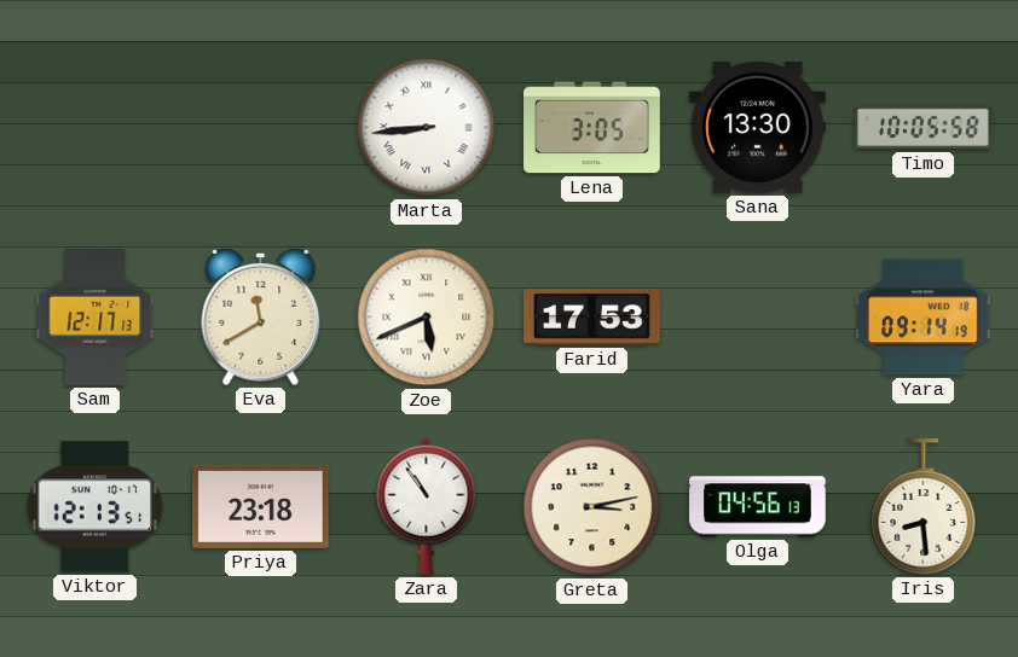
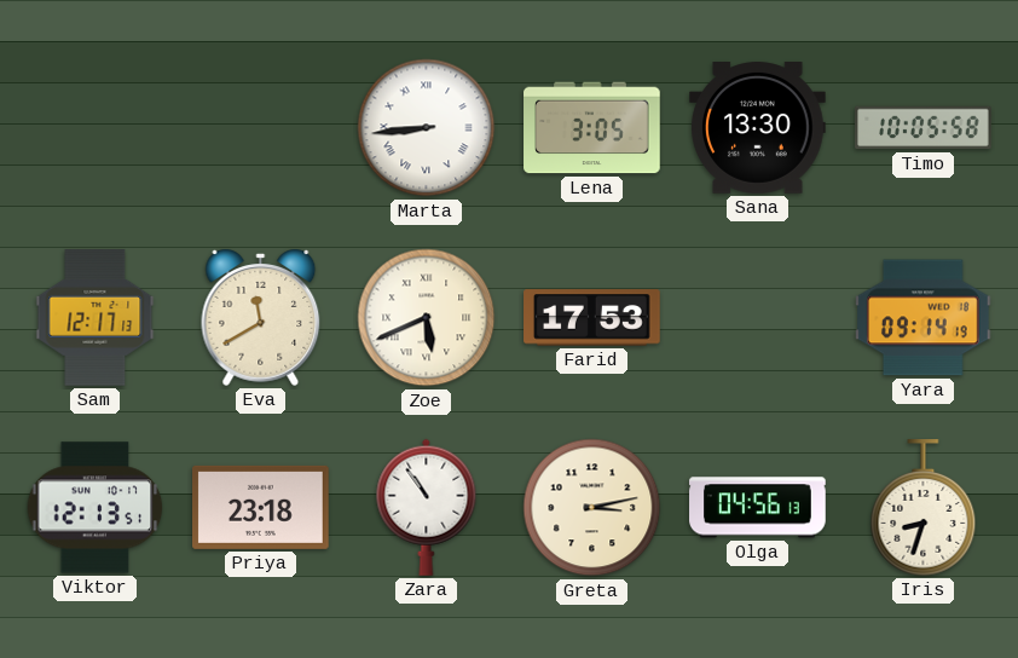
Iris: 8:29 -> 8:33
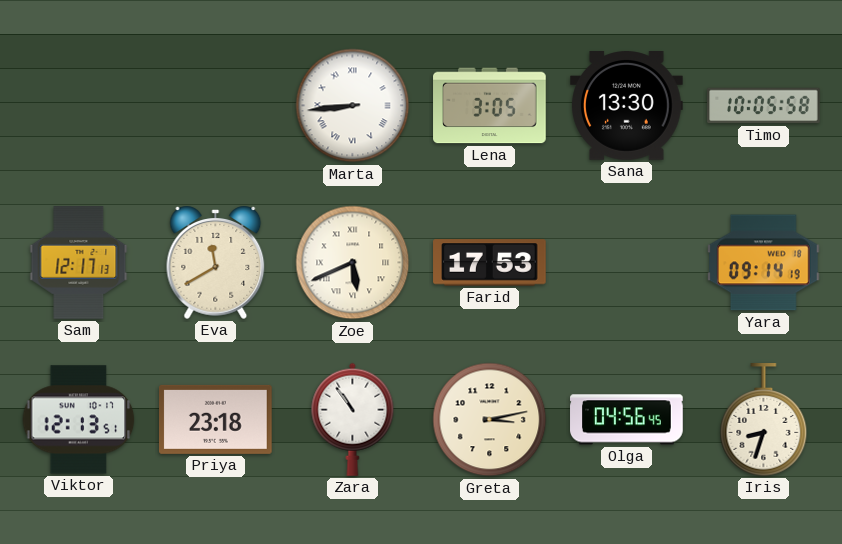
Olga: 04:56:13 -> 04:56:45
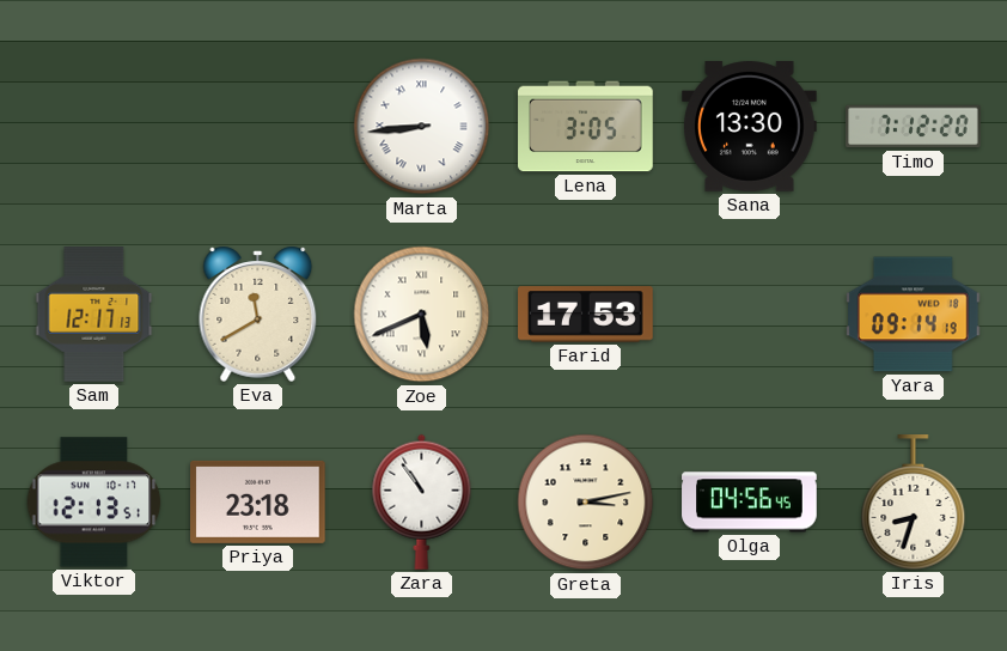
Timo: 10:05 -> 7:12
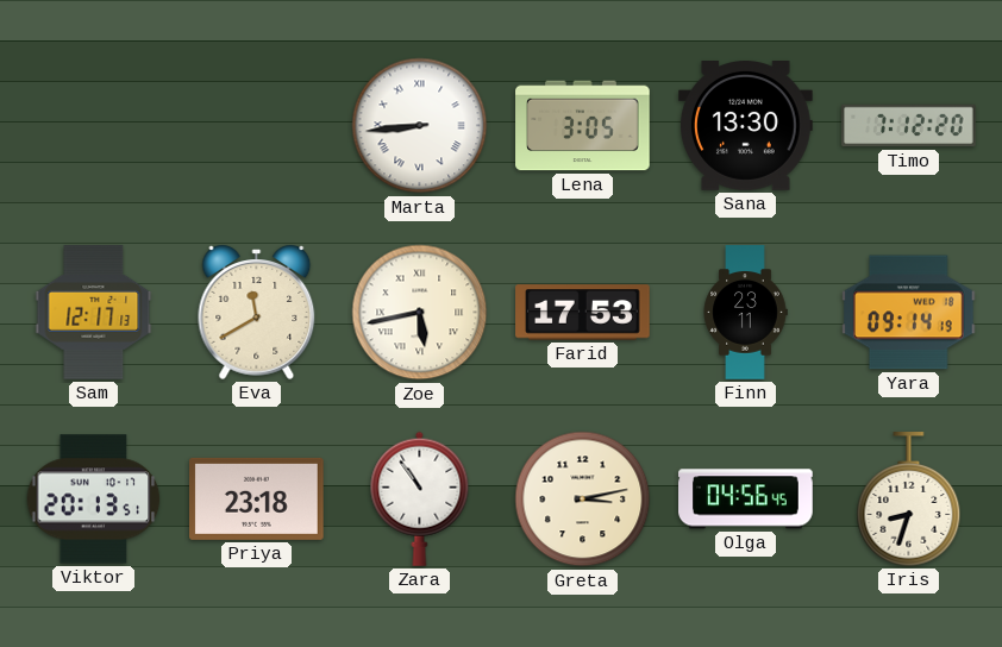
Zoe: 5:41 -> 5:43
Finn: none -> 23:11
Viktor: 12:13 -> 20:13
